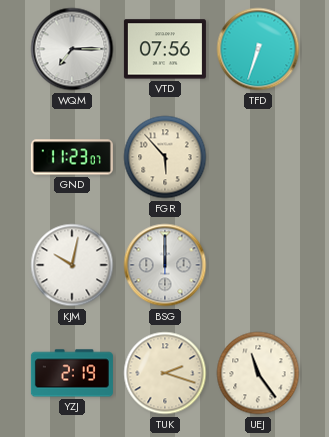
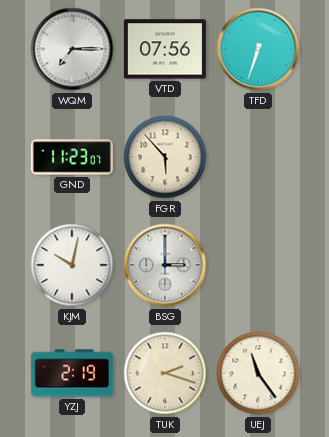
BSG: 12:00 -> 3:00
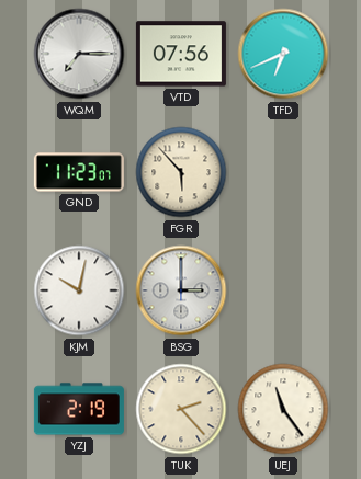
TFD: 6:33 -> 6:41
TUK: 2:18 -> 2:23
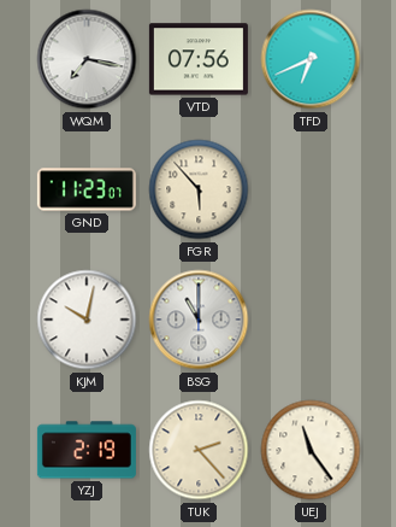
WQM: 7:15 -> 7:17
BSG: 3:00 -> 11:00
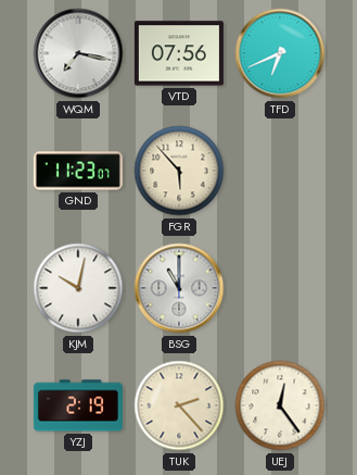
UEJ: 11:24 -> 12:24
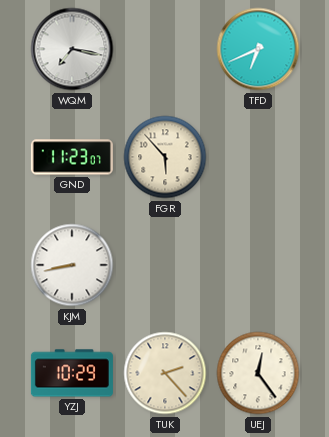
VTD: 07:56 -> none
KJM: 10:02 -> 8:43
BSG: 11:00 -> none
YZJ: 2:19 -> 10:29
